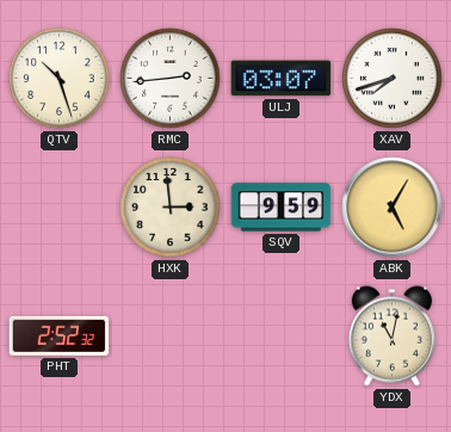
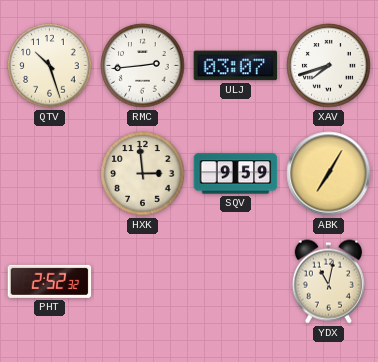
ABK: 5:05 -> 7:05
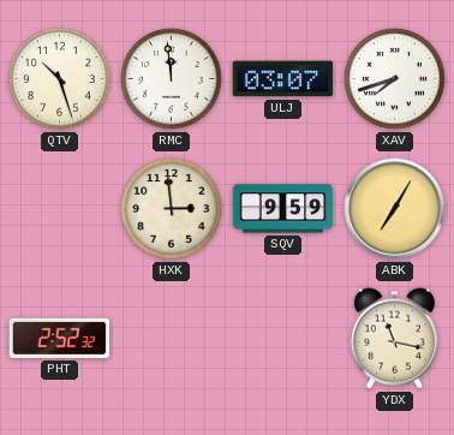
RMC: 2:44 -> 11:59
YDX: 11:02 -> 11:17
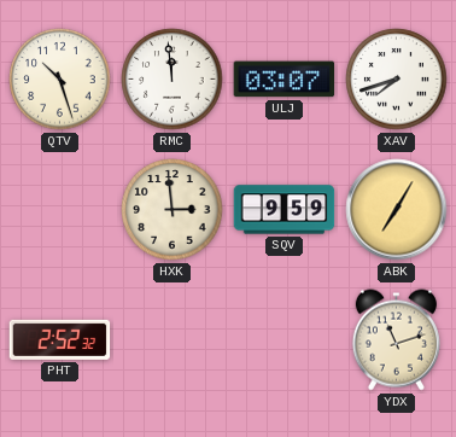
YDX: 11:17 -> 11:12
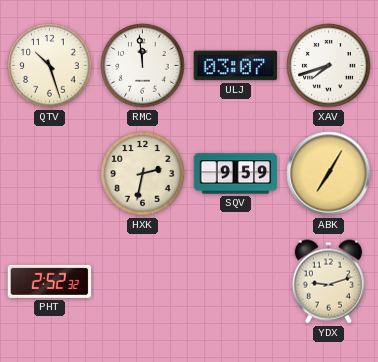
HXK: 2:59 -> 2:32
YDX: 11:12 -> 9:12
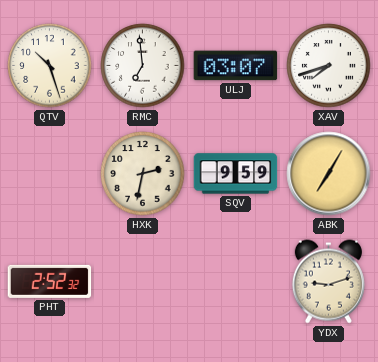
RMC: 11:59 -> 6:59
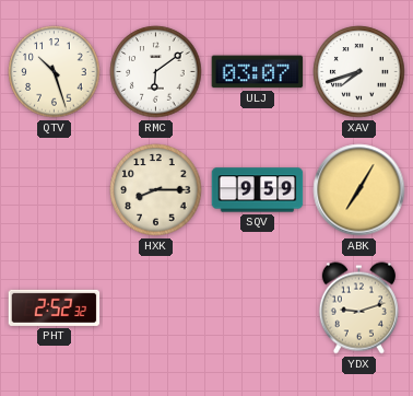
RMC: 6:59 -> 6:09
HXK: 2:32 -> 8:15
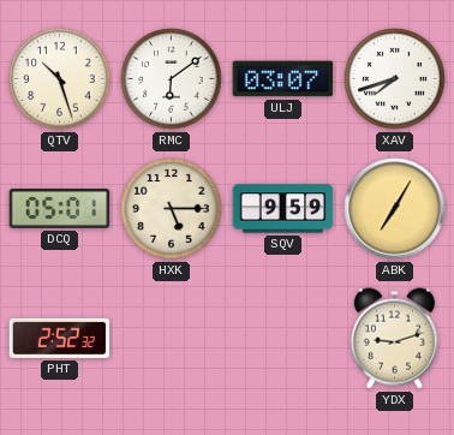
DCQ: none -> 05:01
HXK: 8:15 -> 5:15
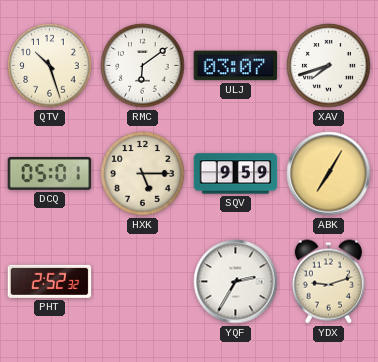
YQF: none -> 2:35
